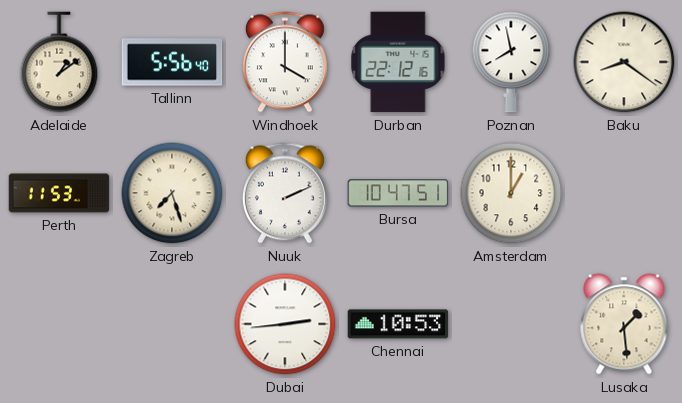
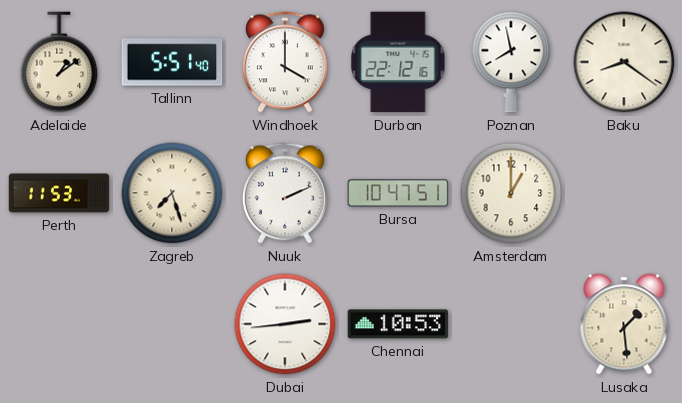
Tallinn: 5:56 -> 5:51
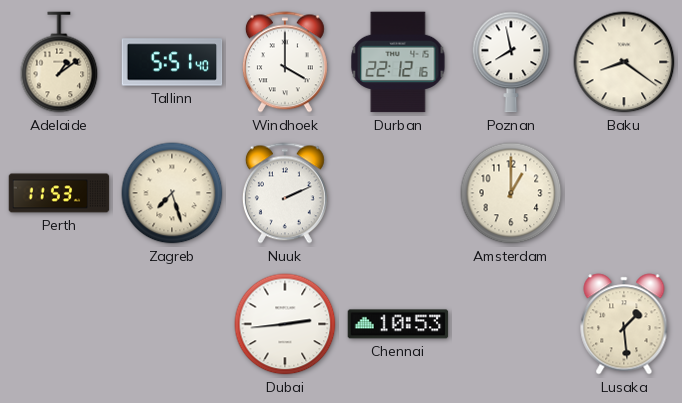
Bursa: 10:47 -> none
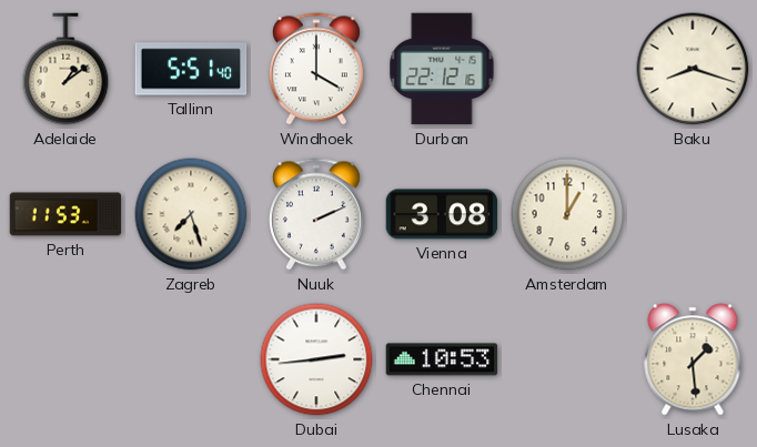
Poznan: 7:58 -> none
Baku: 8:21 -> 8:18
Vienna: none -> 3:08
